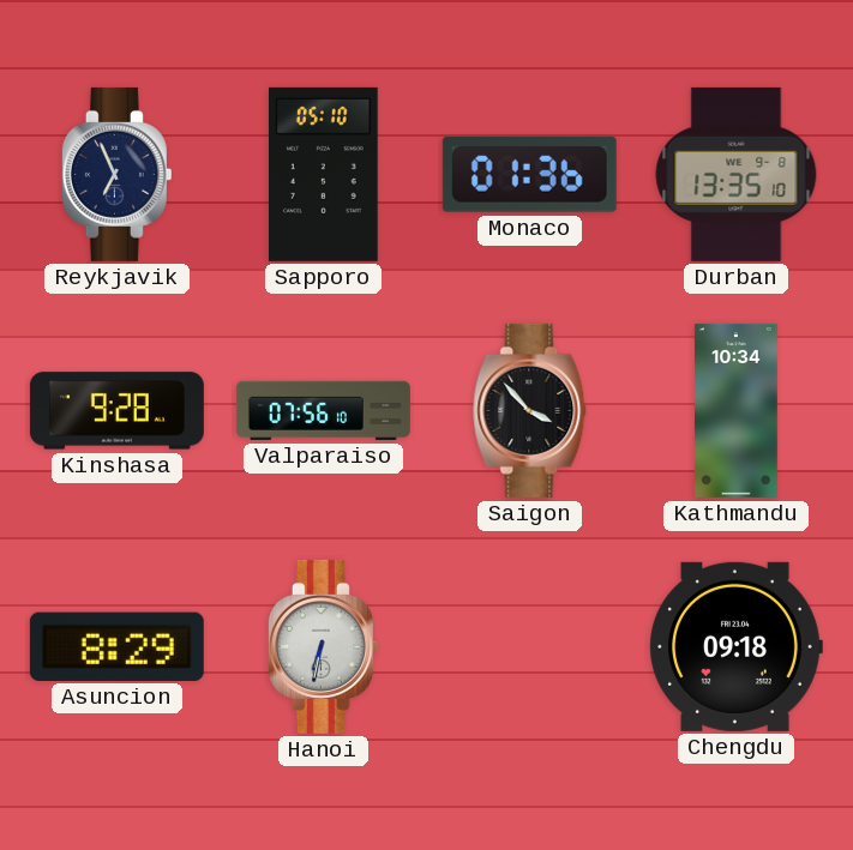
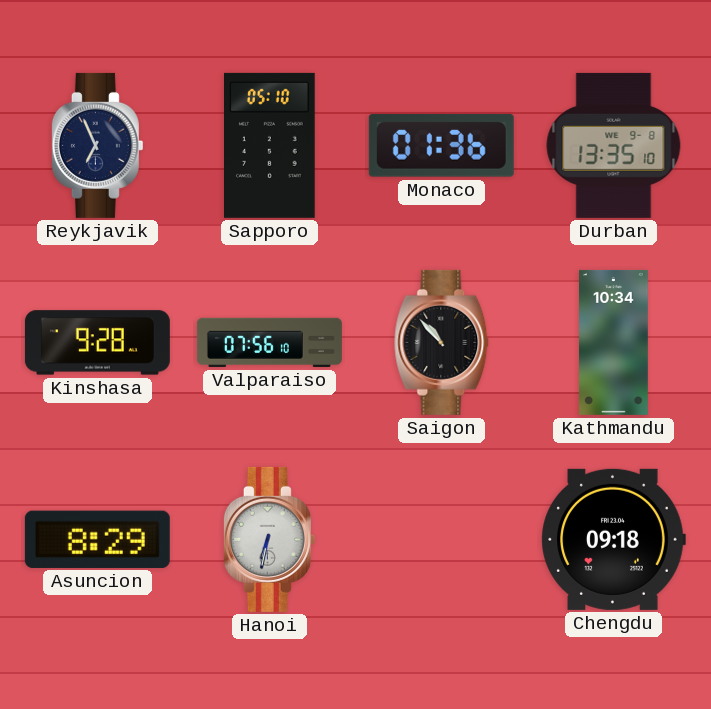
Saigon: 3:53 -> 10:53
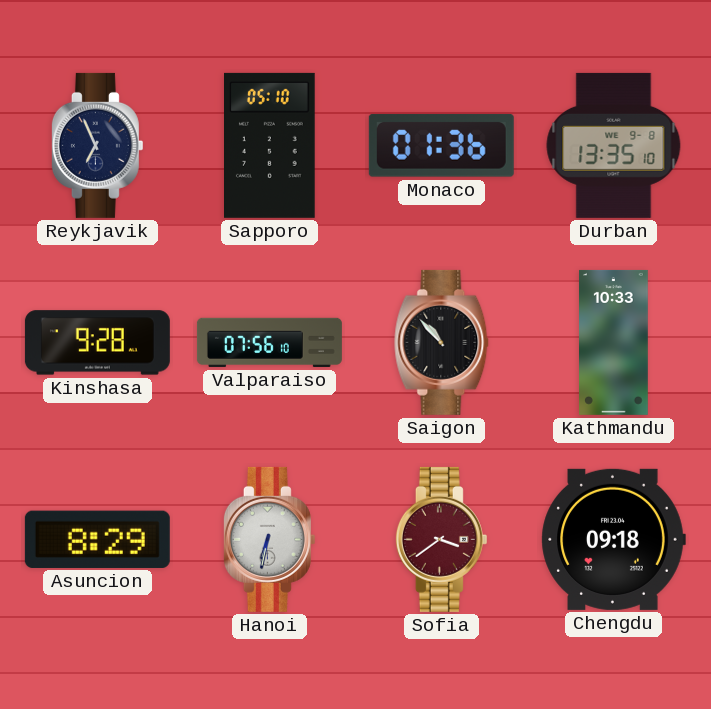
Kathmandu: 10:34 -> 10:33
Sofia: none -> 3:39
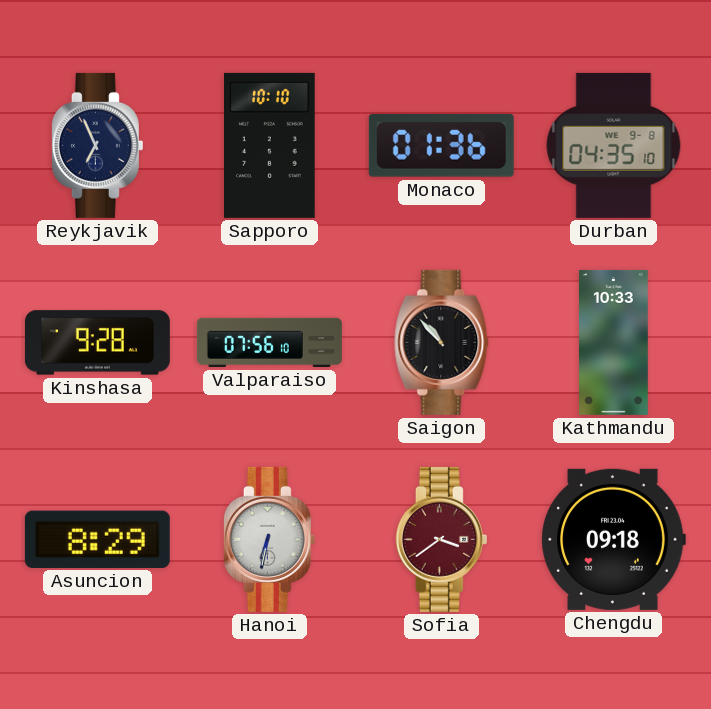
Sapporo: 05:10 -> 10:10
Durban: 13:35 -> 04:35
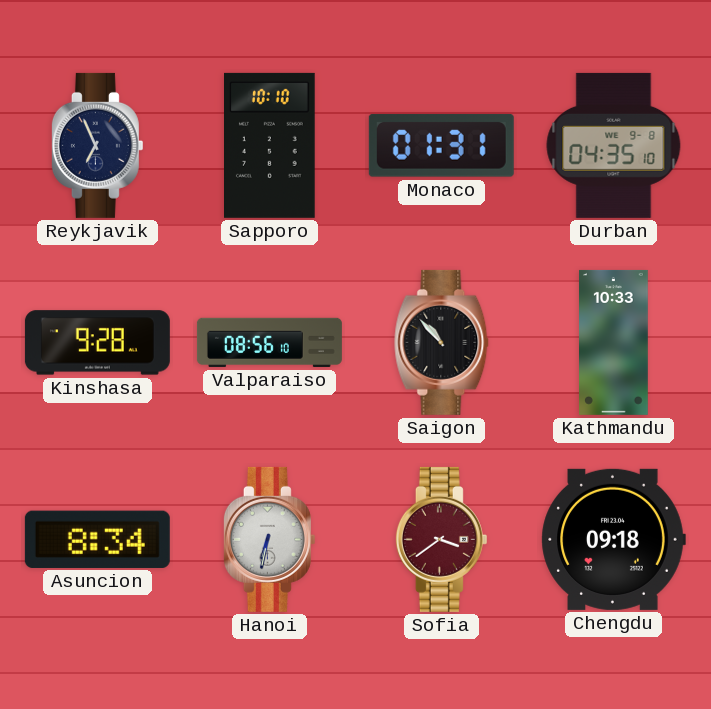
Monaco: 01:36 -> 01:31
Valparaiso: 07:56 -> 08:56
Asuncion: 8:29 -> 8:34
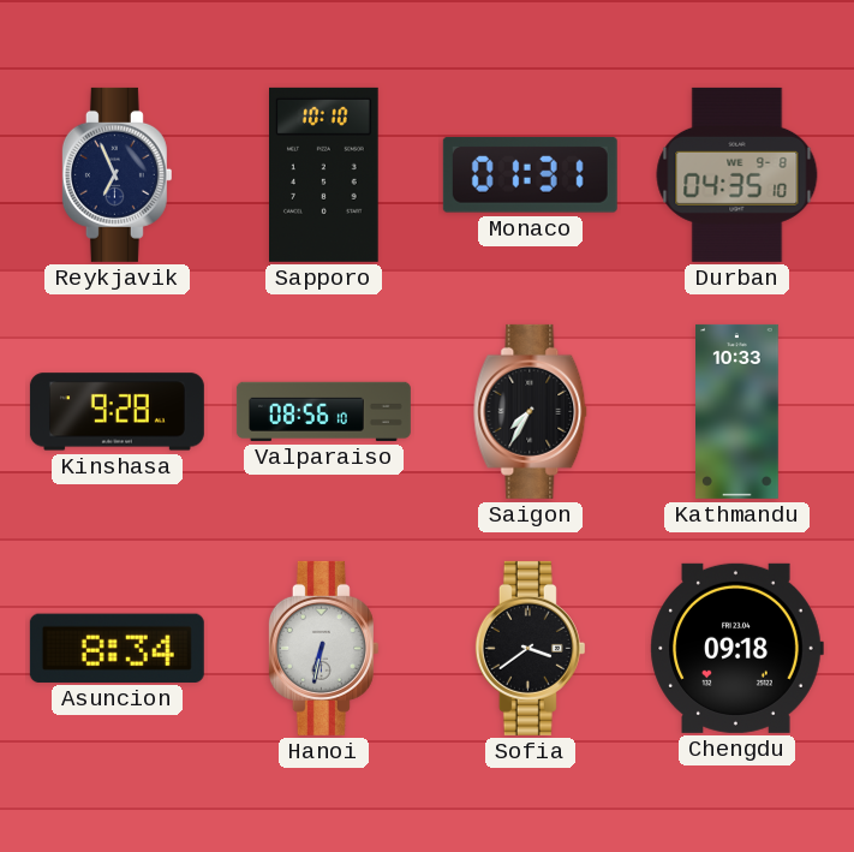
Saigon: 10:53 -> 7:35
Sofia dial: burgundy -> black
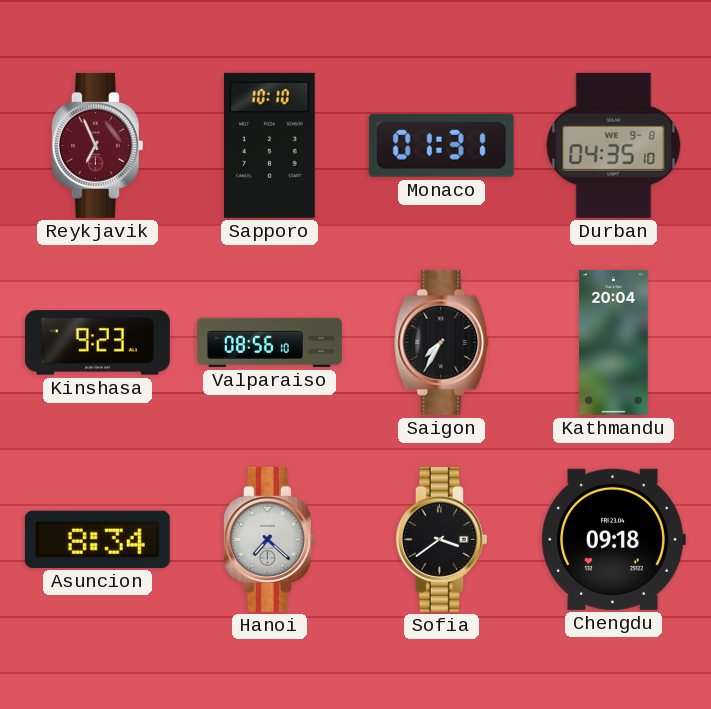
Reykjavik dial: navy -> burgundy
Kinshasa: 9:28 -> 9:23
Kathmandu: 10:33 -> 20:04
Hanoi: 6:32 -> 7:22
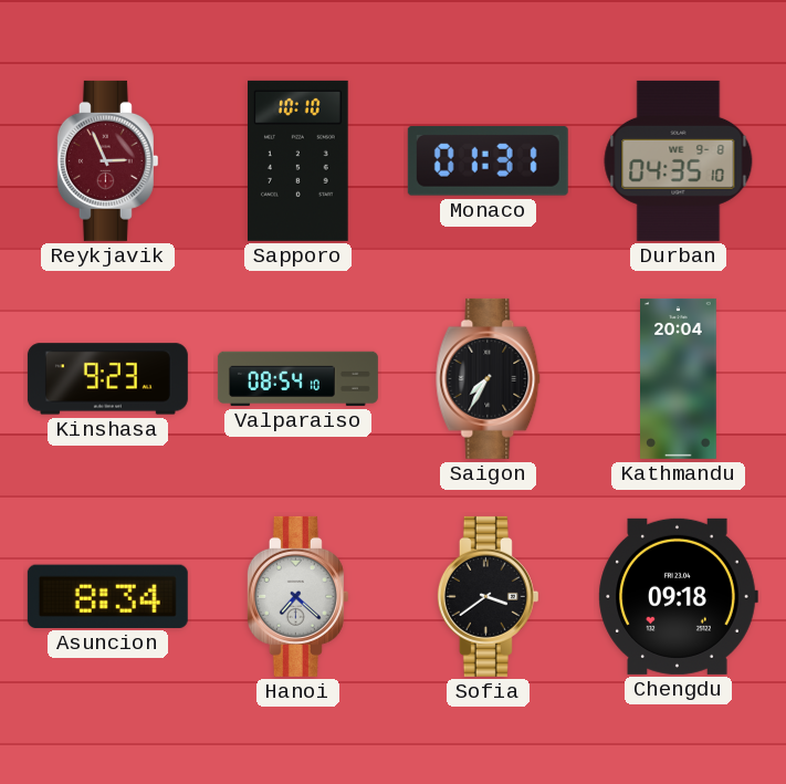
Reykjavik: 6:56 -> 2:56
Valparaiso: 08:56 -> 08:54
